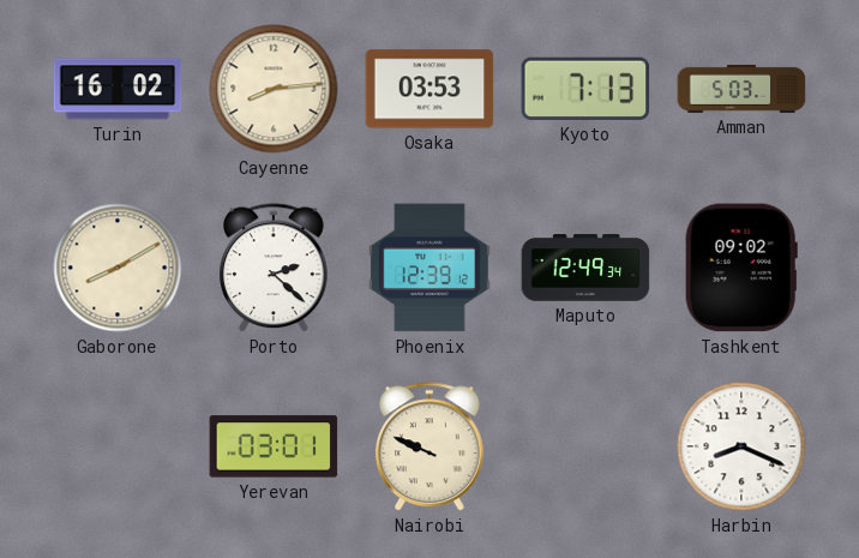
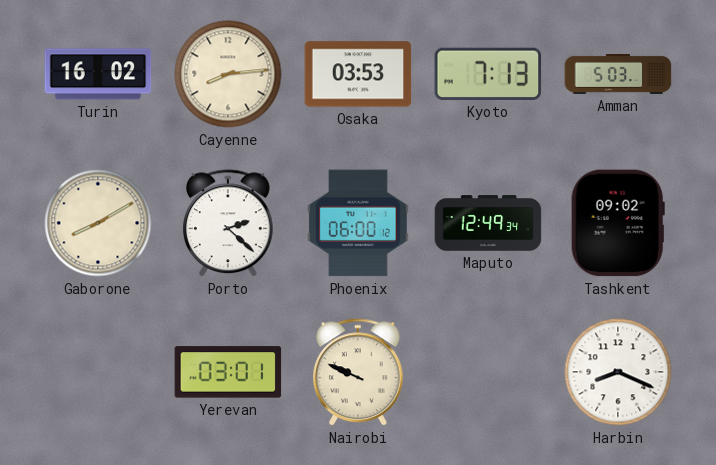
Phoenix: 12:39 -> 06:00
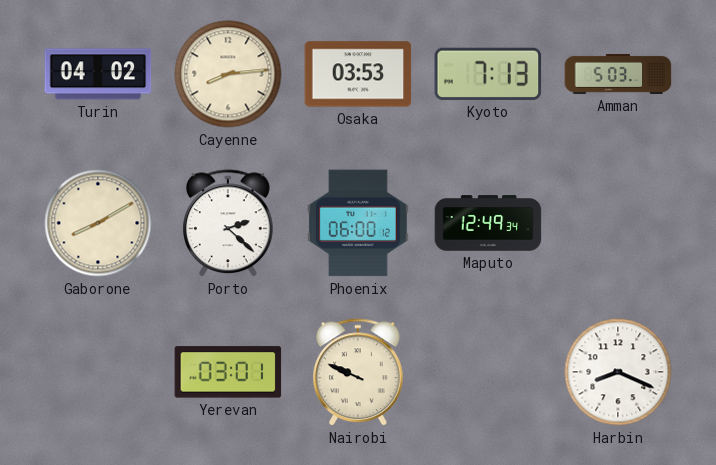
Turin: 16:02 -> 04:02
Tashkent: 09:02 -> none
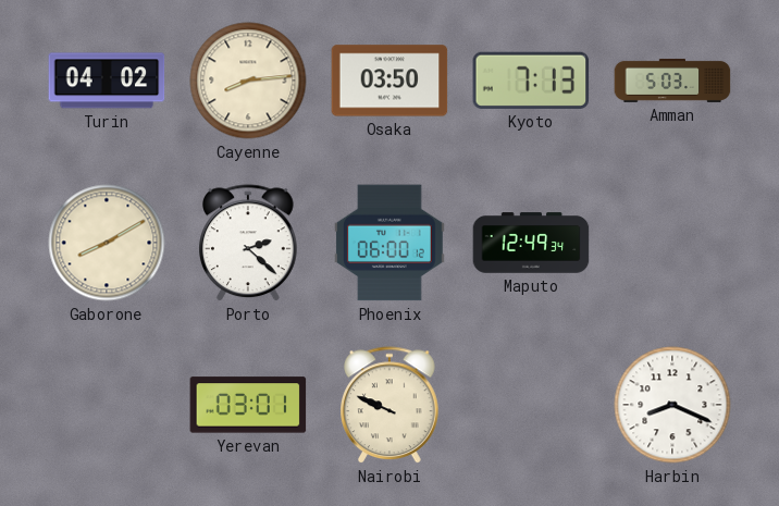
Osaka: 03:53 -> 03:50
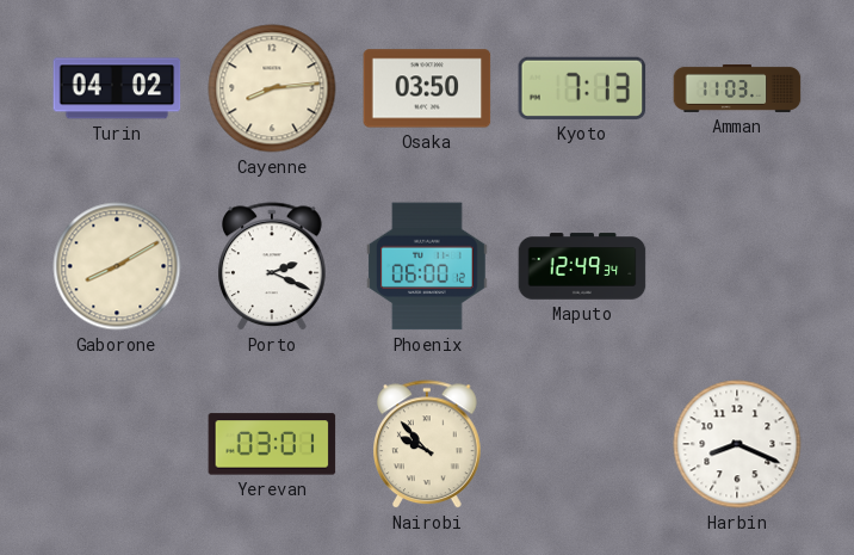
Amman: 5:03 -> 11:03
Porto: 2:22 -> 2:19
Nairobi: 9:49 -> 9:53
